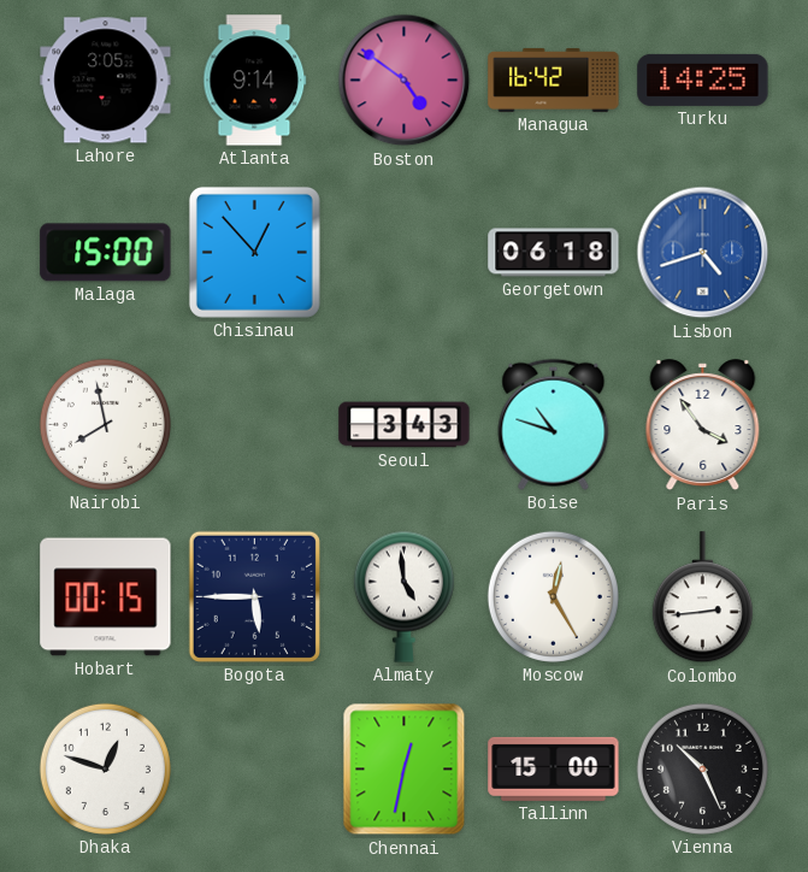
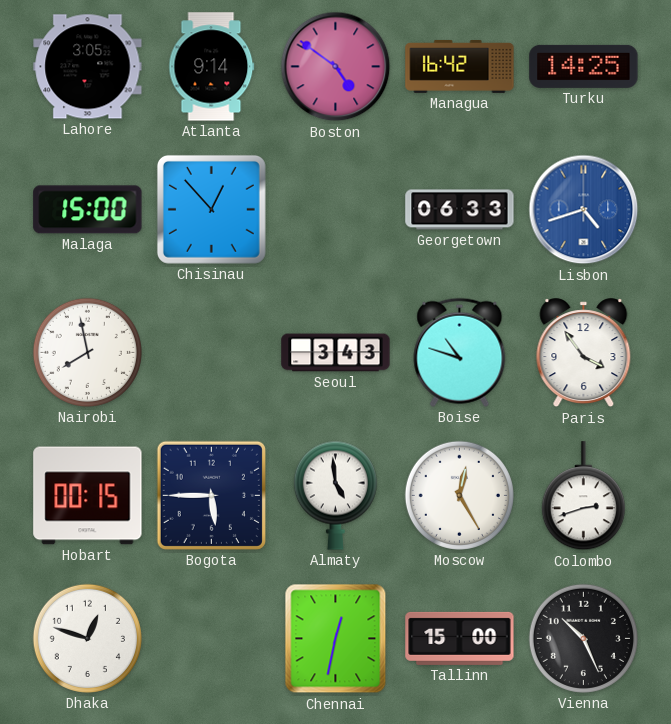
Georgetown: 06:18 -> 06:33
Colombo: 2:44 -> 2:42
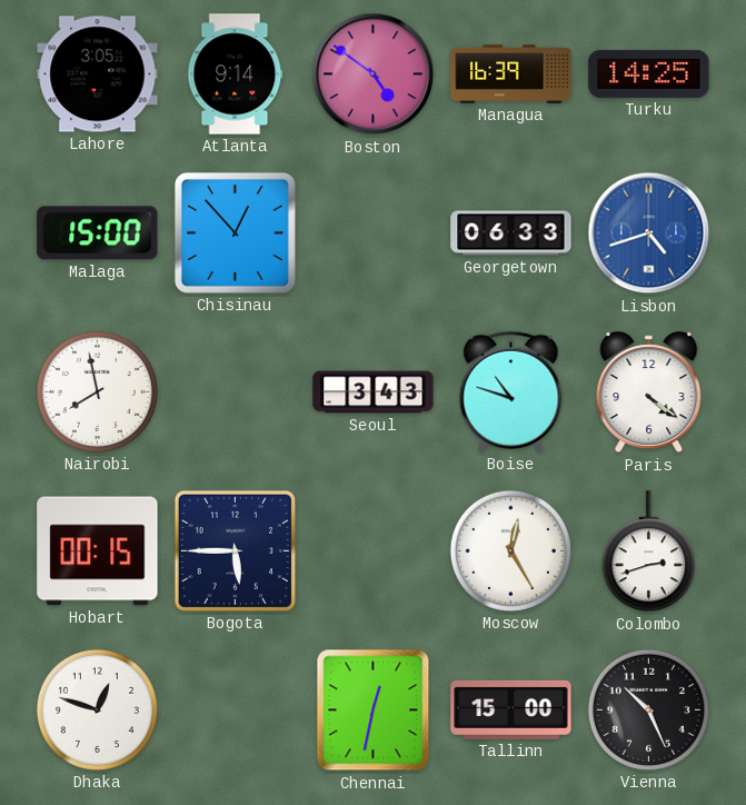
Managua: 16:42 -> 16:39
Paris: 3:54 -> 4:21
Almaty: 4:59 -> none
